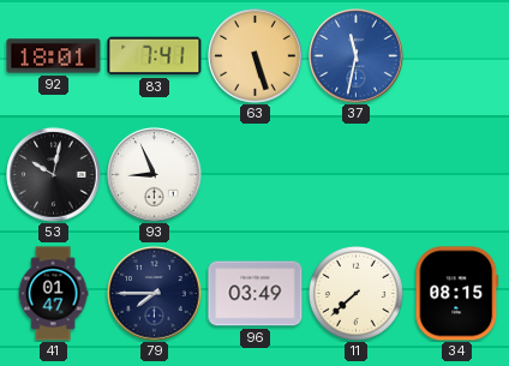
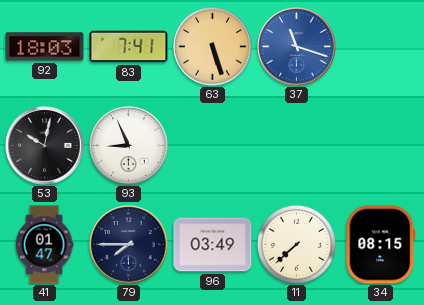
92: 18:01 -> 18:03
37: 11:32 -> 11:18
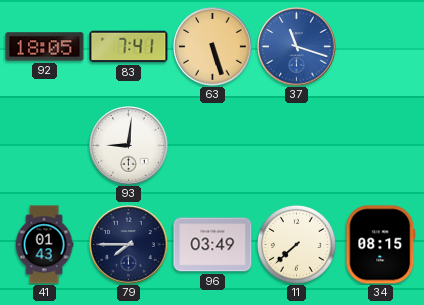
92: 18:03 -> 18:05
53: 10:02 -> none
93: 8:56 -> 9:01
41: 01:47 -> 01:43
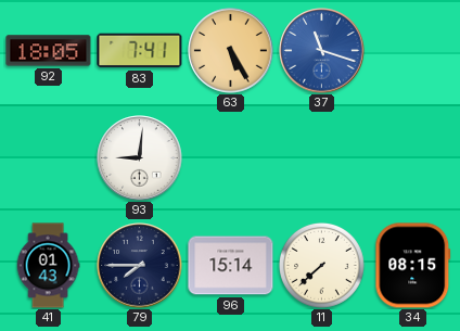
63: 5:27 -> 5:25
96: 03:49 -> 15:14
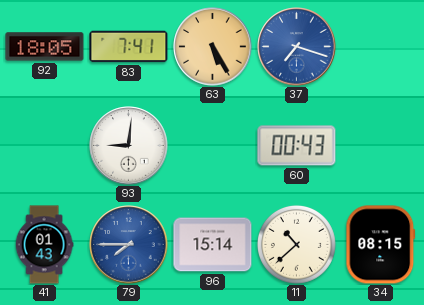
37: 11:18 -> 7:18
60: none -> 00:43
79 dial: navy -> blue
11: 7:38 -> 10:38
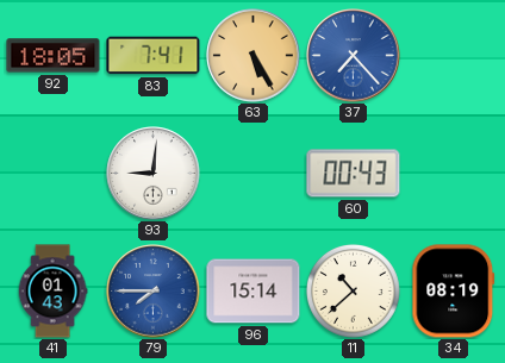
37: 7:18 -> 7:23
34: 08:15 -> 08:19
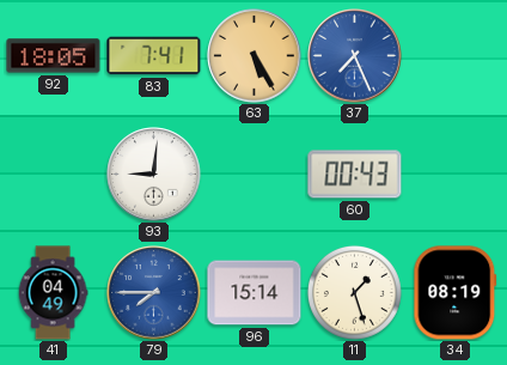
37: 7:23 -> 7:26
41: 01:43 -> 04:49
11: 10:38 -> 1:27
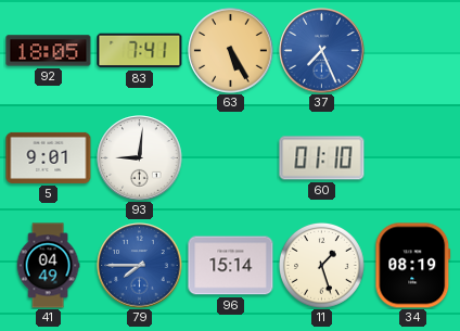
5: none -> 9:01
60: 00:43 -> 01:10
